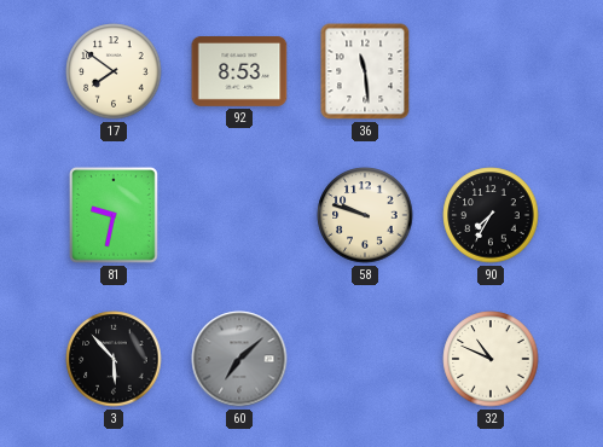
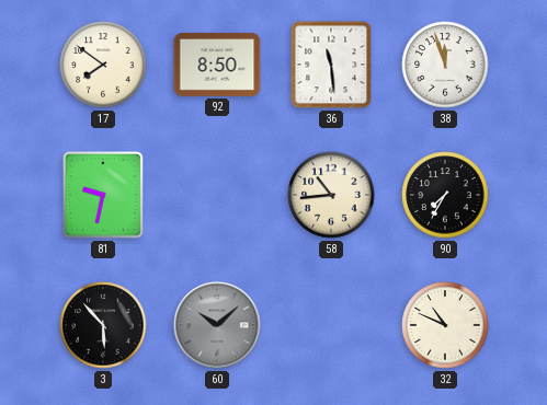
92: 8:53 -> 8:50
38: none -> 11:57
58: 9:48 -> 10:44
60: 7:08 -> 10:08
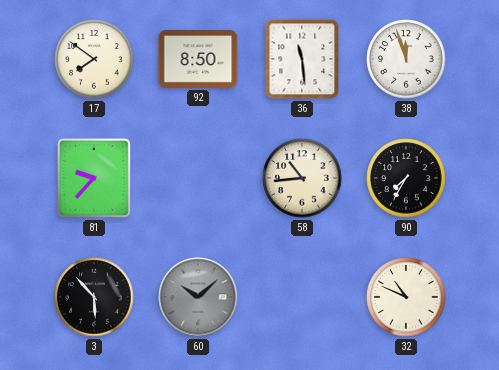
81: 9:32 -> 9:37
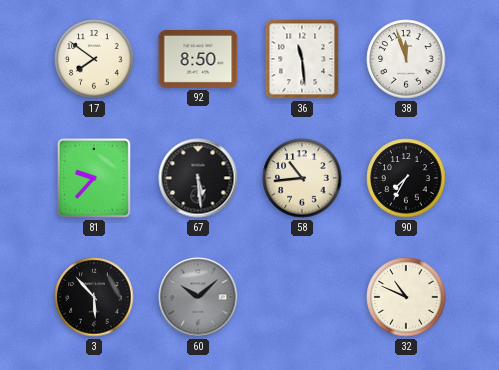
67: none -> 5:29
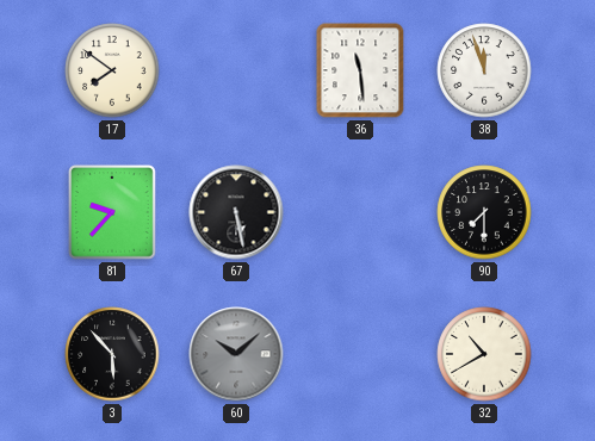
92: 8:50 -> none
67: 5:29 -> 5:28
58: 10:44 -> none
90: 7:35 -> 7:30
32: 10:49 -> 10:40
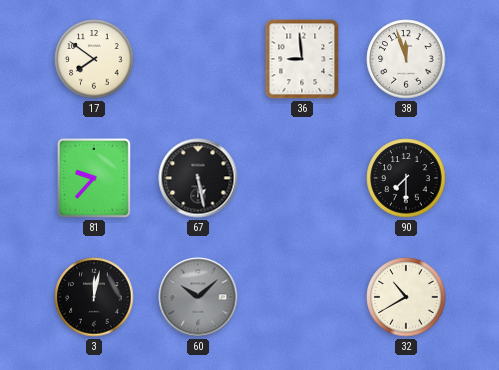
36: 11:29 -> 8:59
3: 5:53 -> 12:02
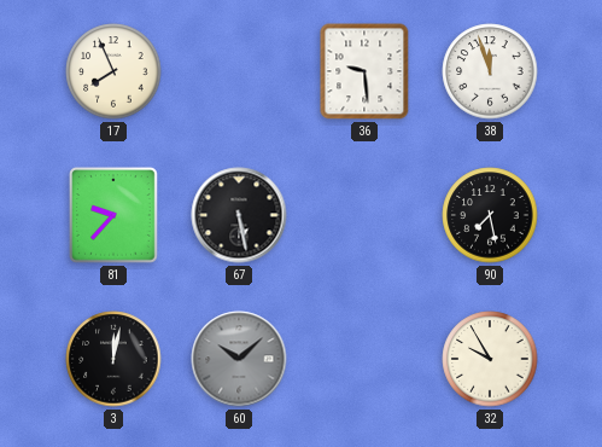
17: 7:51 -> 7:56
36: 8:59 -> 9:29
90: 7:30 -> 7:28
32: 10:40 -> 9:55
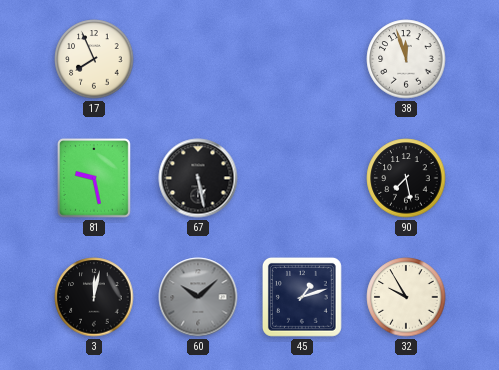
36: 9:29 -> none
81: 9:37 -> 9:28
45: none -> 1:12
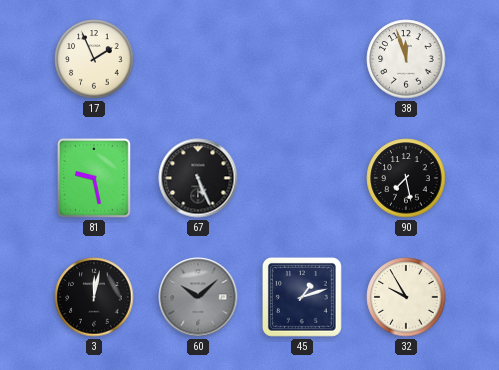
17: 7:56 -> 1:56
67: 5:28 -> 5:26
